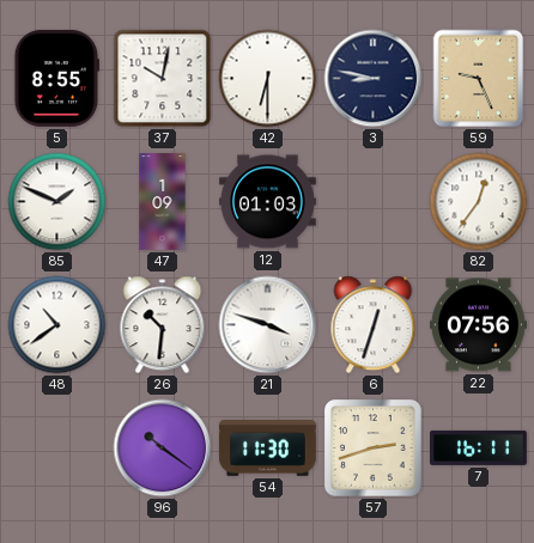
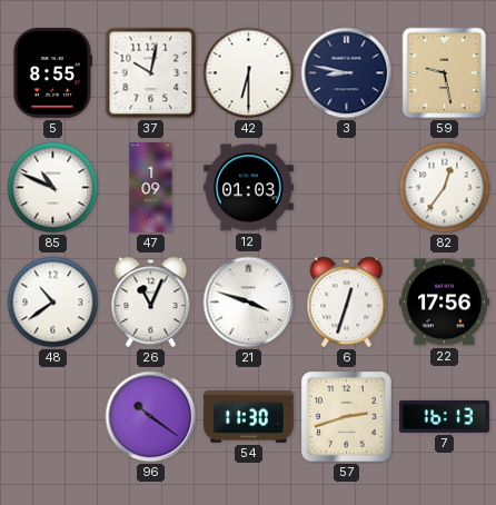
59: 9:26 -> 9:28
85: 1:49 -> 10:49
26: 10:31 -> 11:04
22: 07:56 -> 17:56
7: 16:11 -> 16:13
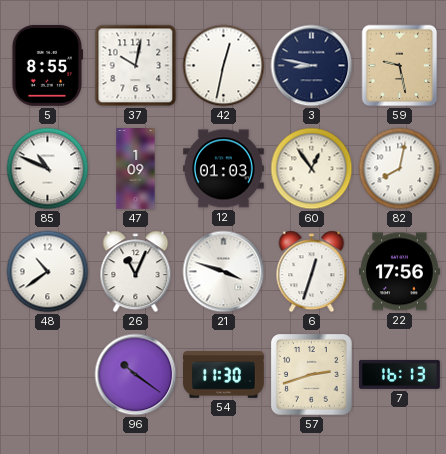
42: 6:30 -> 12:32
60: none -> 12:54
82: 12:36 -> 8:02
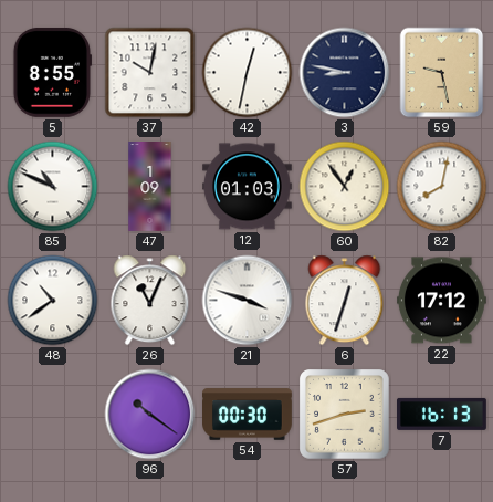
22: 17:56 -> 17:12
54: 11:30 -> 00:30
